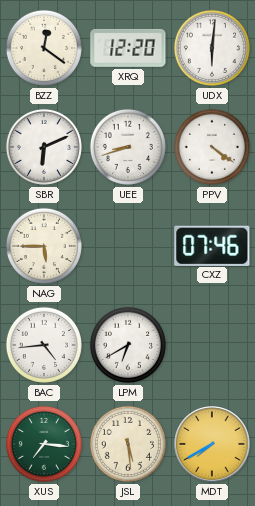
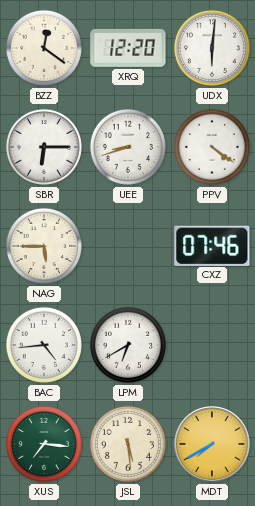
SBR: 6:11 -> 6:15
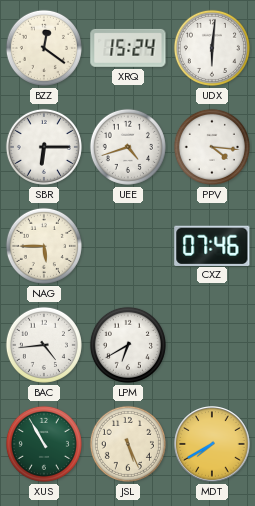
XRQ: 12:20 -> 15:24
UEE: 8:42 -> 4:42
PPV: 4:21 -> 4:16
XUS: 7:16 -> 10:55
JSL: 5:29 -> 5:26
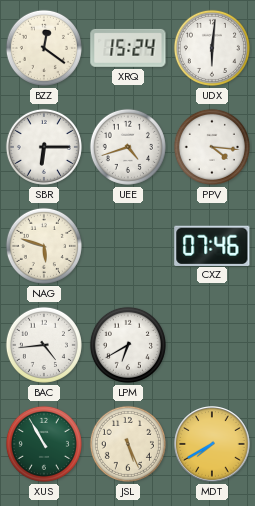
NAG: 5:45 -> 5:48
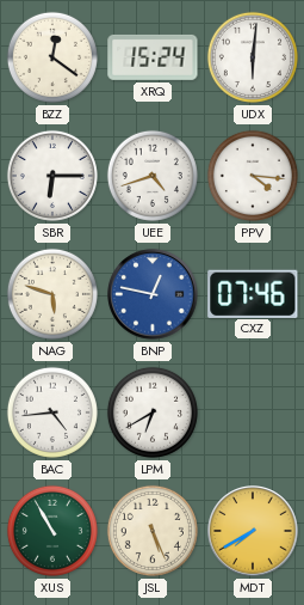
BNP: none -> 12:47
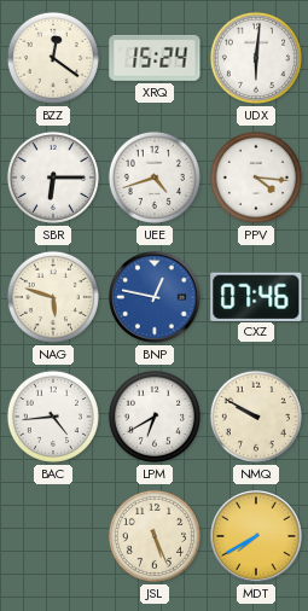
NMQ: none -> 9:50
XUS: 10:55 -> none
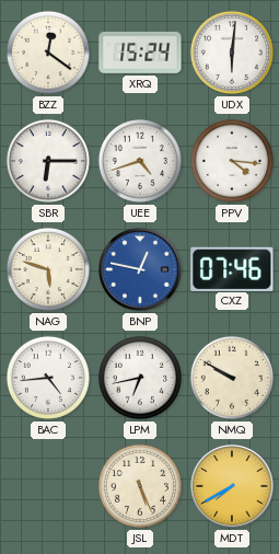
LPM: 6:40 -> 6:43
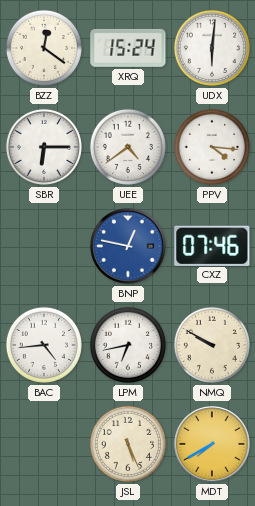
UEE: 4:42 -> 4:39
NAG: 5:48 -> none
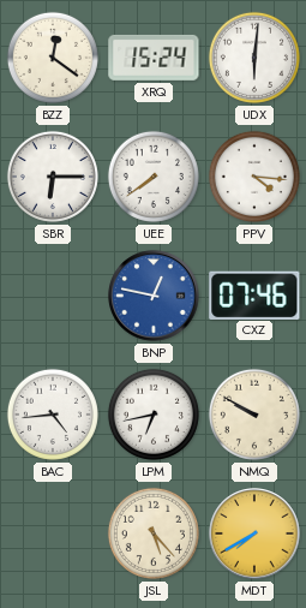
UEE: 4:39 -> 7:39
JSL: 5:26 -> 5:23
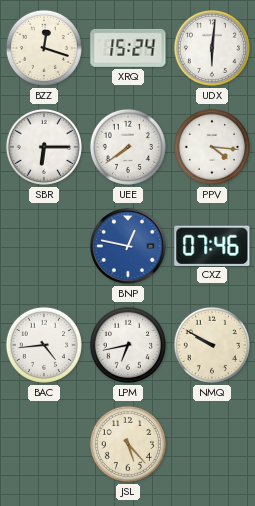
BZZ: 12:21 -> 12:18
MDT: 7:40 -> none
